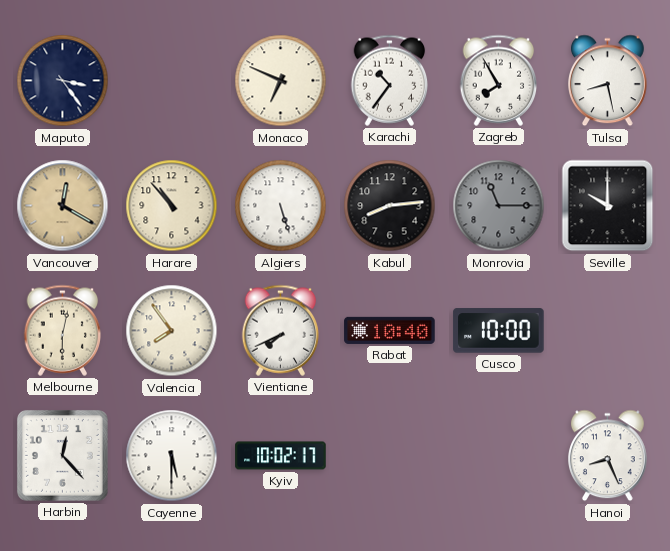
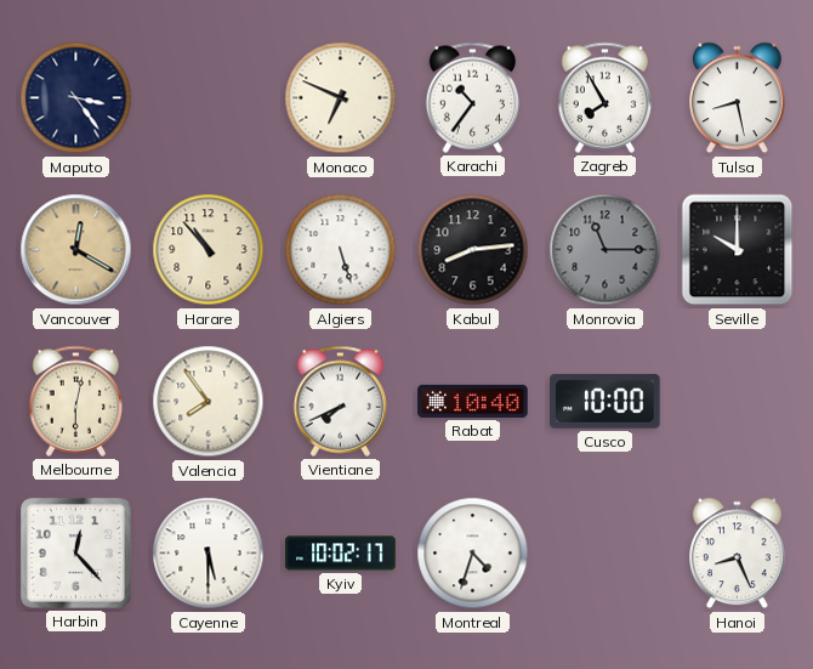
Montreal: none -> 4:33
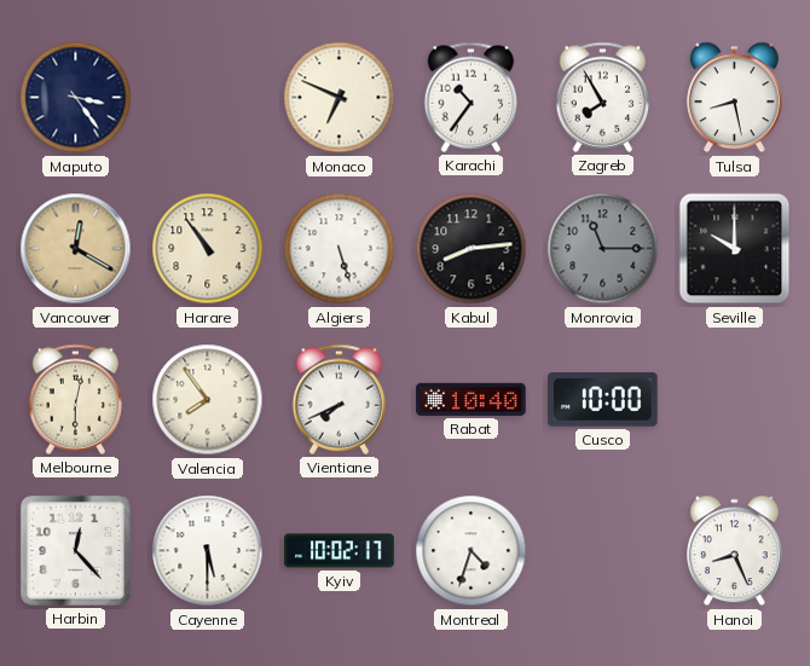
Harare: 10:53 -> 10:54
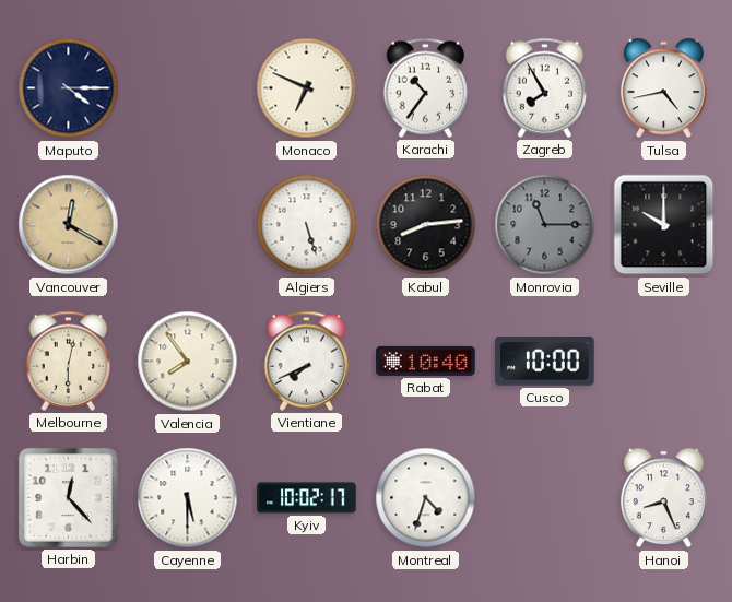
Maputo: 3:24 -> 4:15
Tulsa: 8:28 -> 4:43
Harare: 10:54 -> none
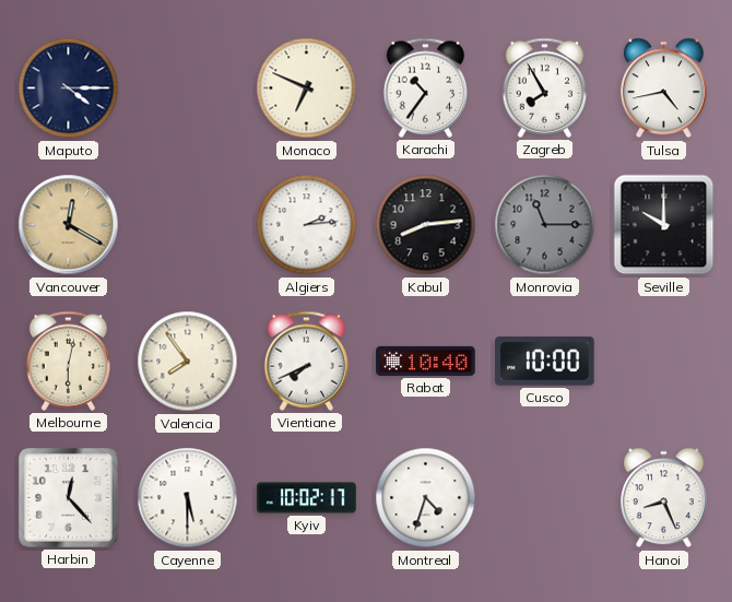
Algiers: 5:27 -> 2:14
